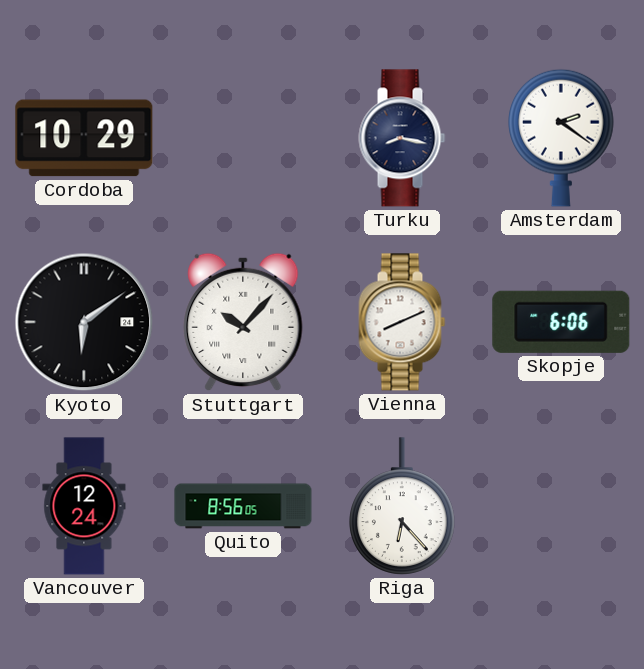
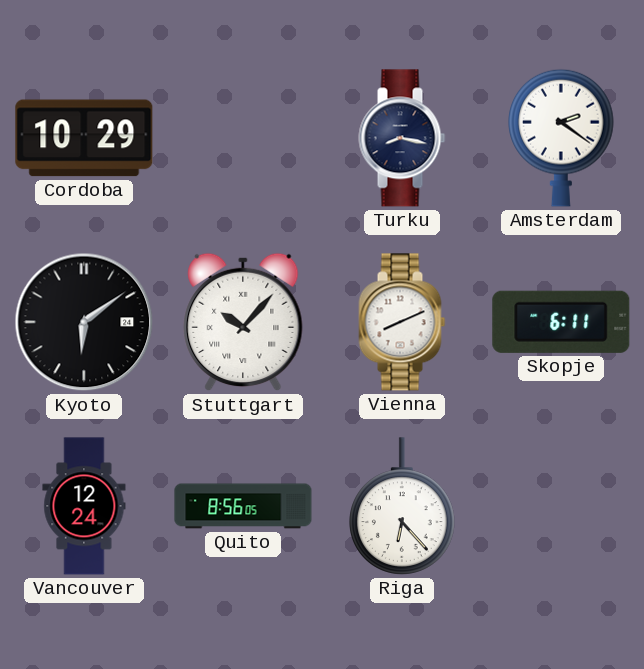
Skopje: 6:06 -> 6:11
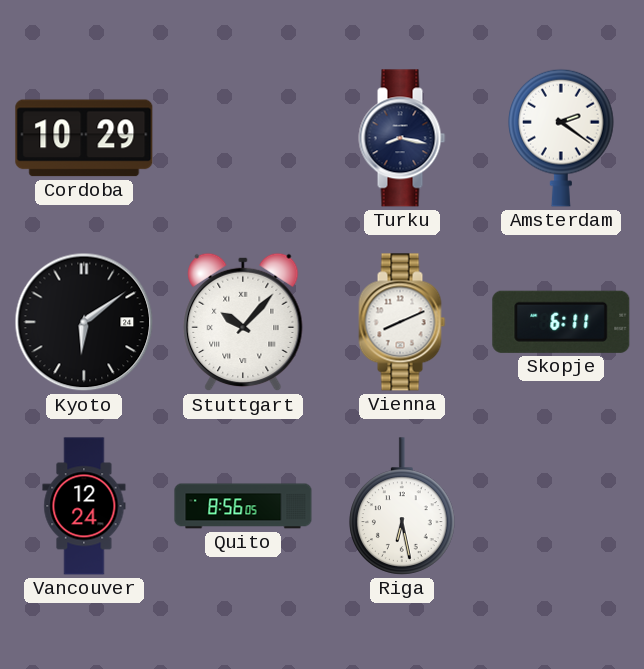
Riga: 6:23 -> 6:28
